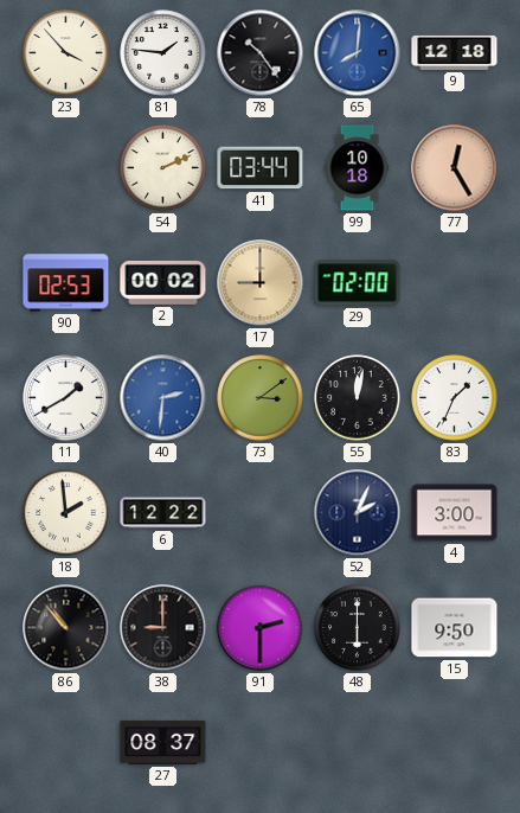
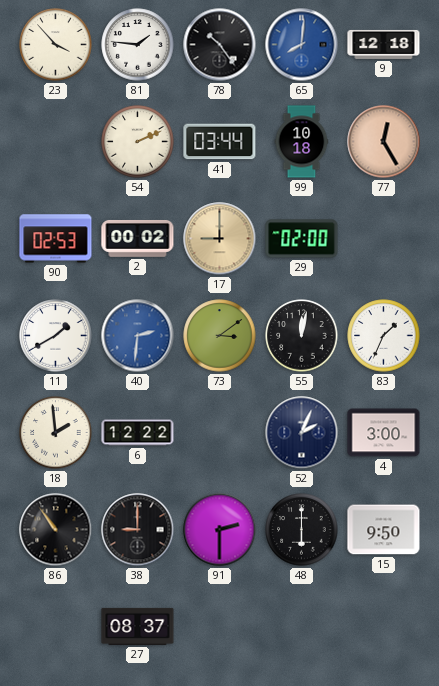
86: 10:53 -> 10:54
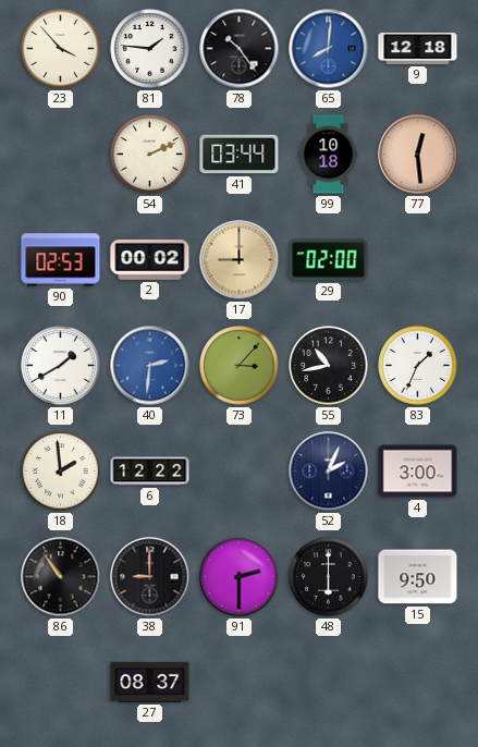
77: 12:25 -> 12:29
73: 3:09 -> 3:07
55: 12:02 -> 10:43
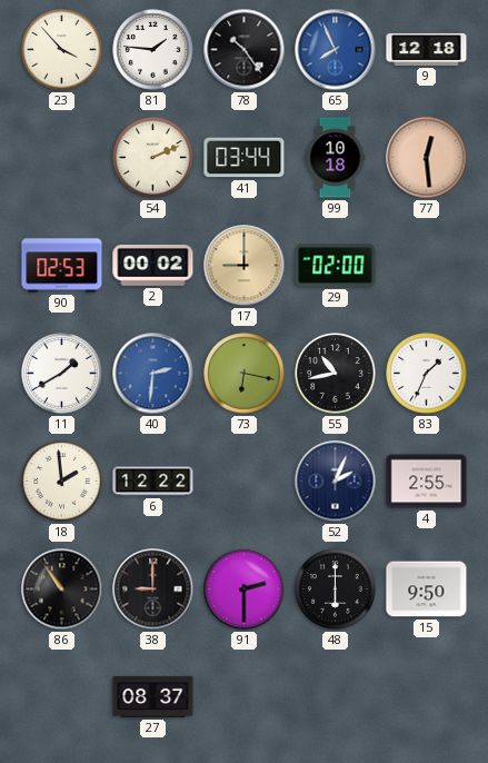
65: 8:01 -> 7:56
73: 3:07 -> 6:17
4: 3:00 -> 2:55
